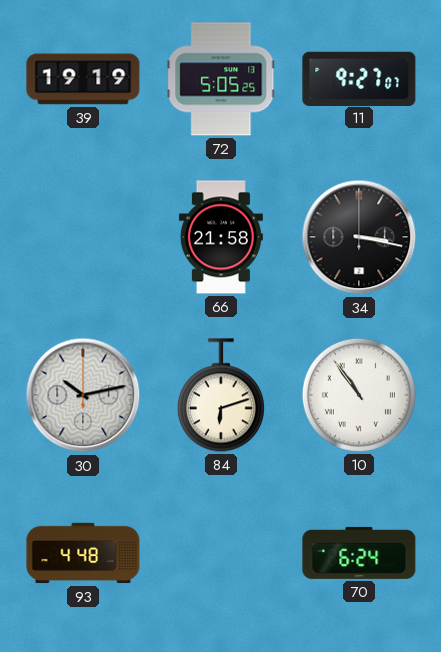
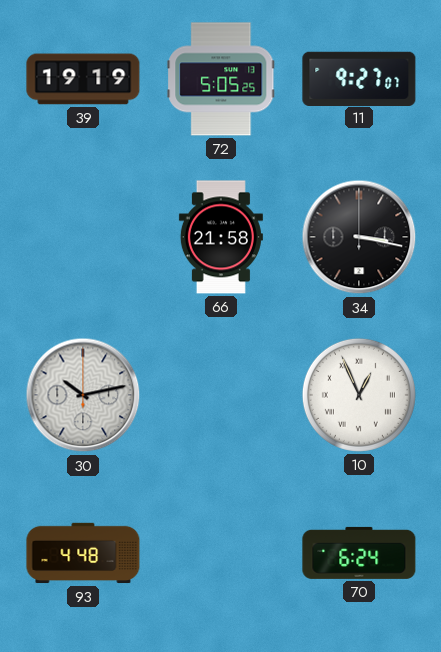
84: 6:12 -> none
10: 10:54 -> 12:56
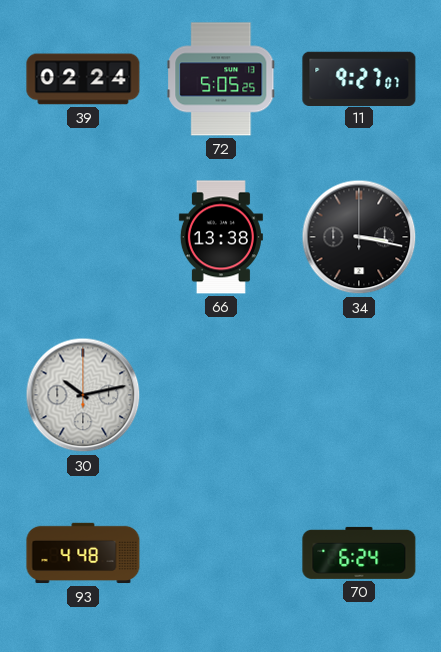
39: 19:19 -> 02:24
66: 21:58 -> 13:38
10: 12:56 -> none
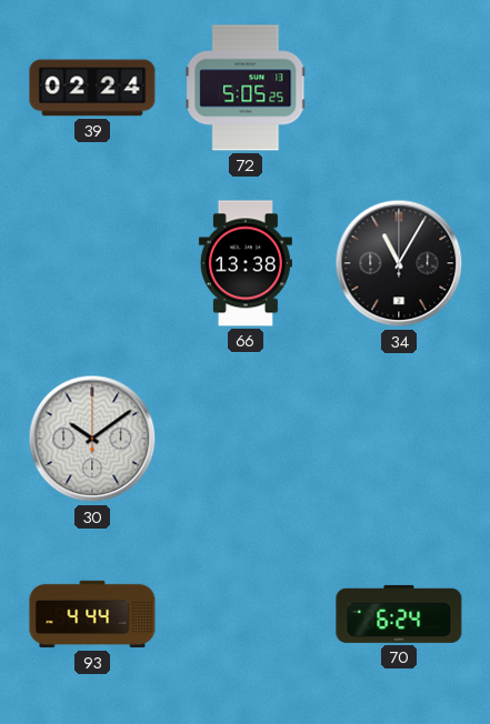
11: 9:27 -> none
34: 3:17 -> 11:05
30: 10:13 -> 10:09
93: 4:48 -> 4:44
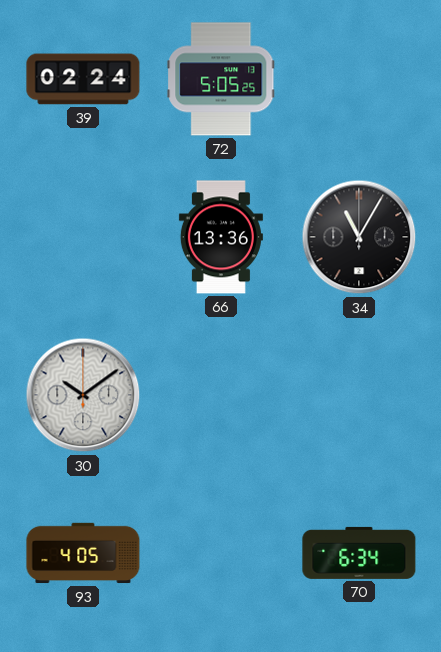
66: 13:38 -> 13:36
93: 4:44 -> 4:05
70: 6:24 -> 6:34
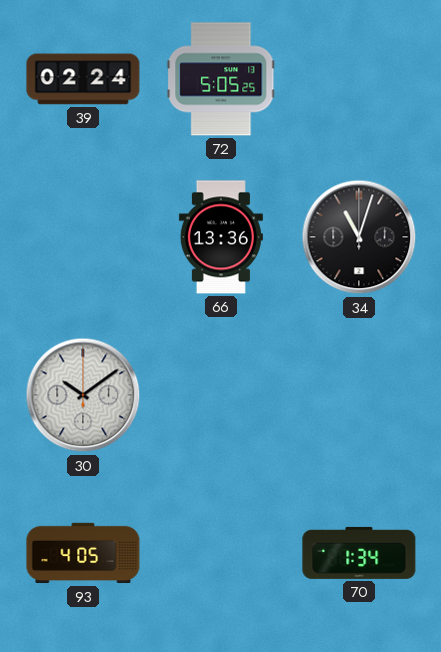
34: 11:05 -> 11:03
70: 6:34 -> 1:34
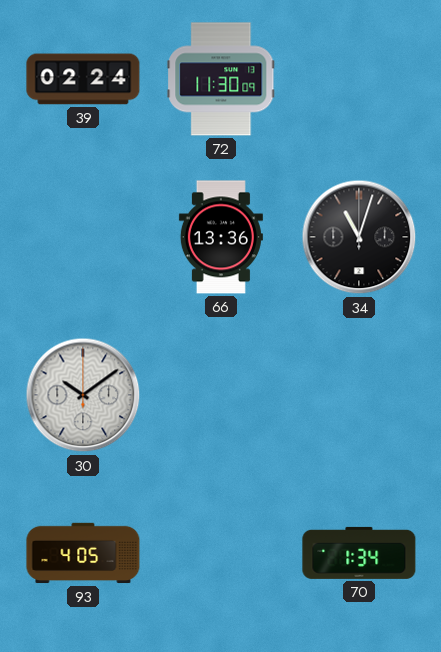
72: 5:05 -> 11:30
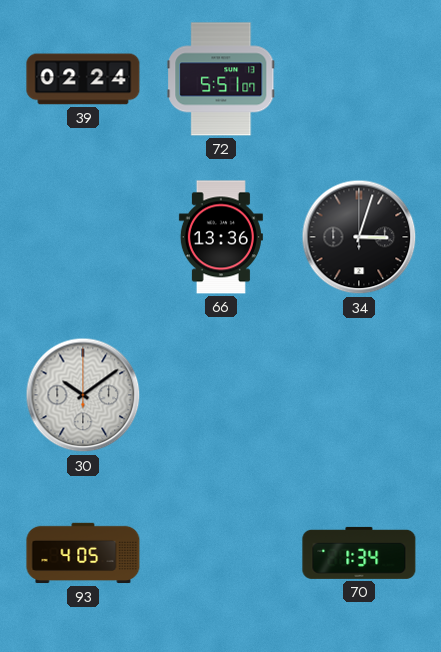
72: 11:30 -> 5:51
34: 11:03 -> 3:03
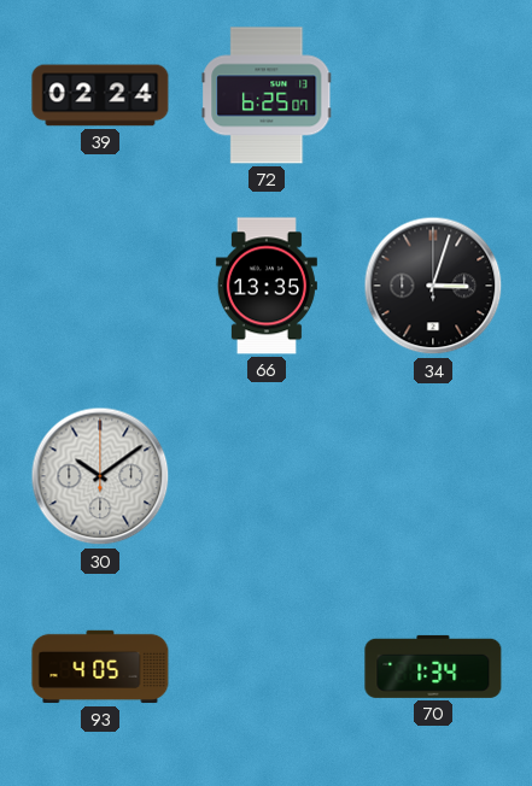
72: 5:51 -> 6:25
66: 13:36 -> 13:35
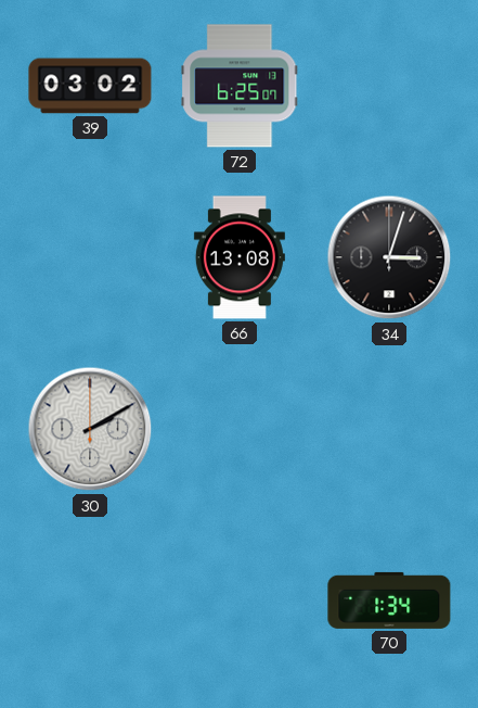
39: 02:24 -> 03:02
66: 13:35 -> 13:08
30: 10:09 -> 2:10
93: 4:05 -> none
